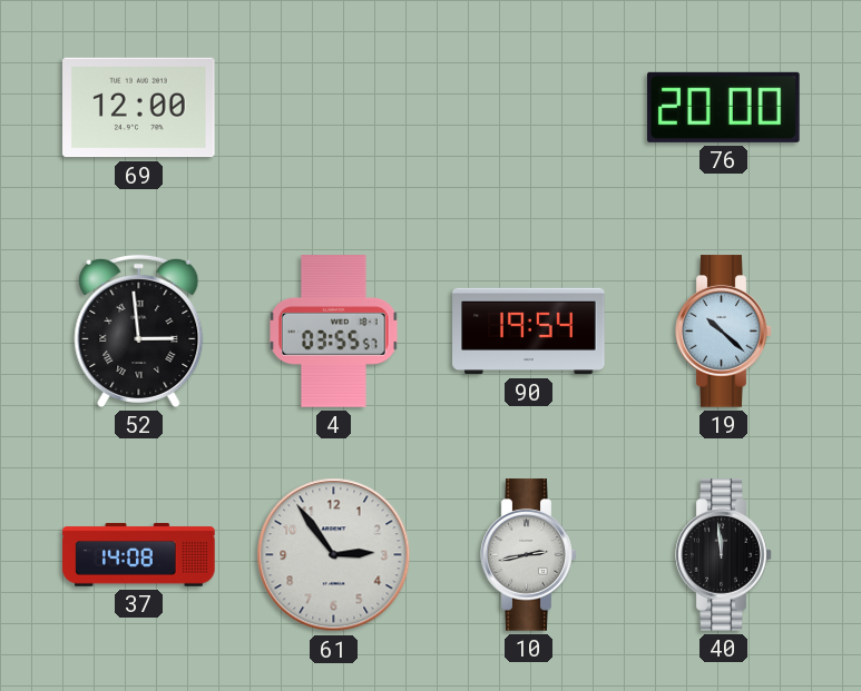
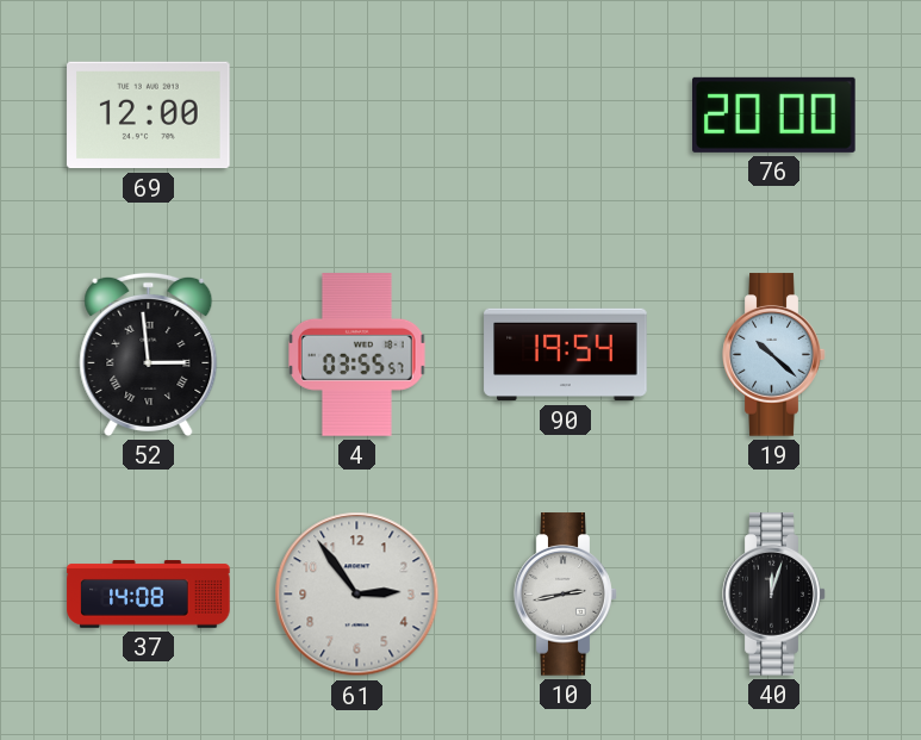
40: 11:59 -> 12:03
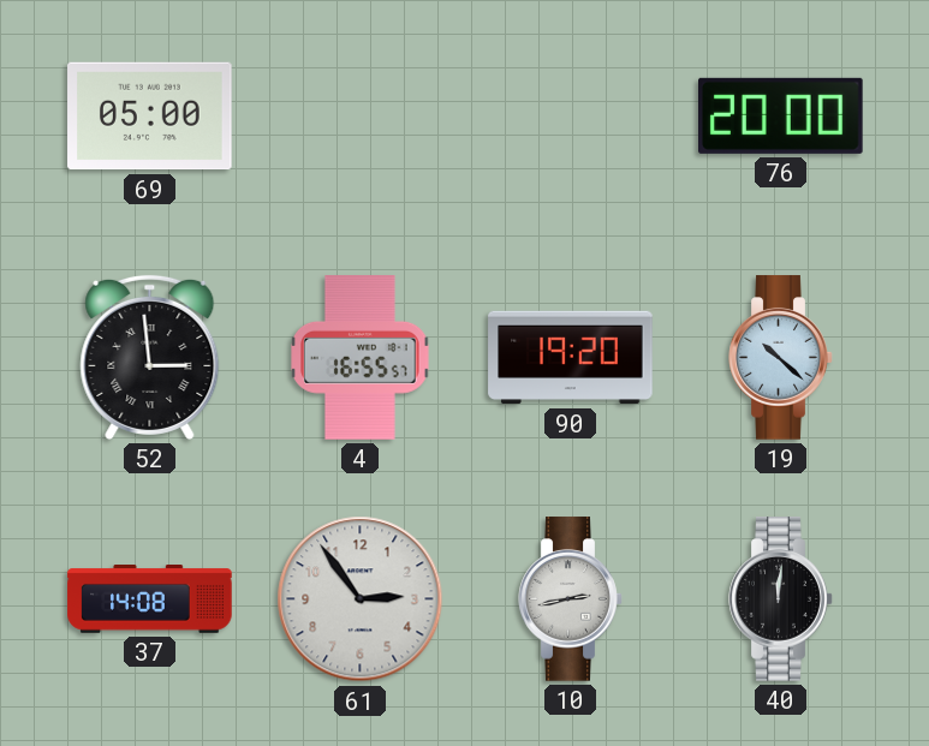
69: 12:00 -> 05:00
4: 03:55 -> 16:55
90: 19:54 -> 19:20
40: 12:03 -> 12:01
